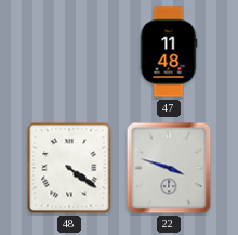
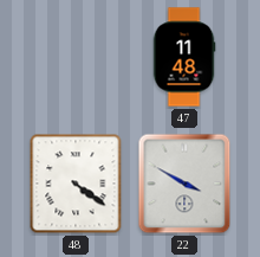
22: 3:48 -> 3:50
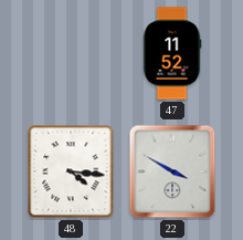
47: 11:48 -> 11:52
48: 4:21 -> 4:16
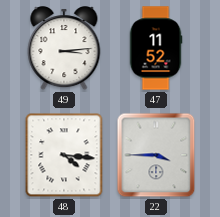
49: none -> 3:14
22: 3:50 -> 3:45
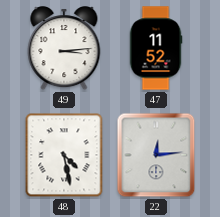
48: 4:16 -> 4:28
22: 3:45 -> 12:14
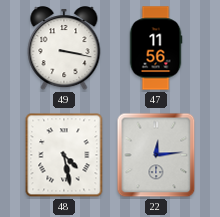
49: 3:14 -> 3:17
47: 11:52 -> 11:56
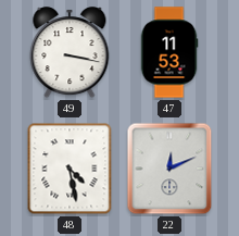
47: 11:56 -> 11:53
22: 12:14 -> 12:11
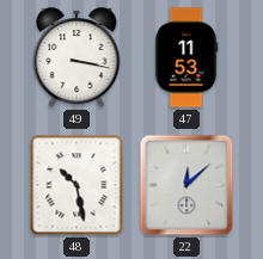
48: 4:28 -> 10:28
22: 12:11 -> 12:08
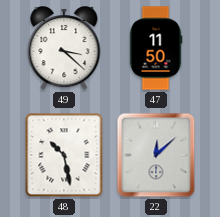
49: 3:17 -> 3:22
47: 11:53 -> 11:50
